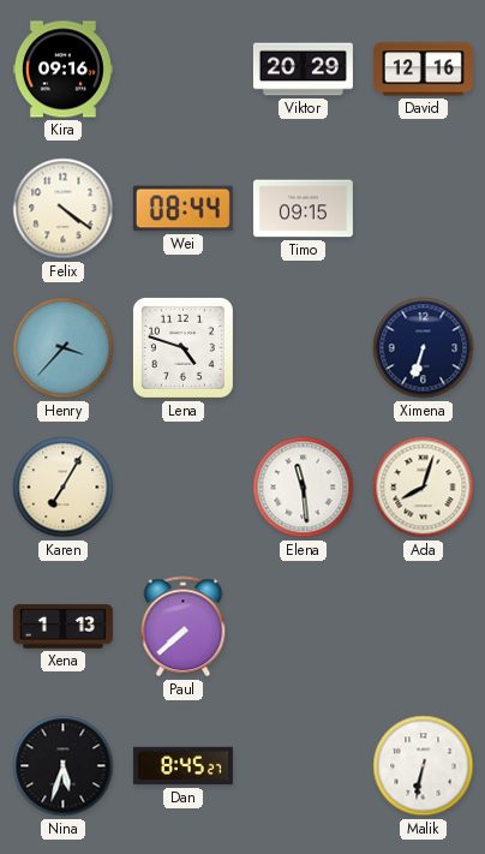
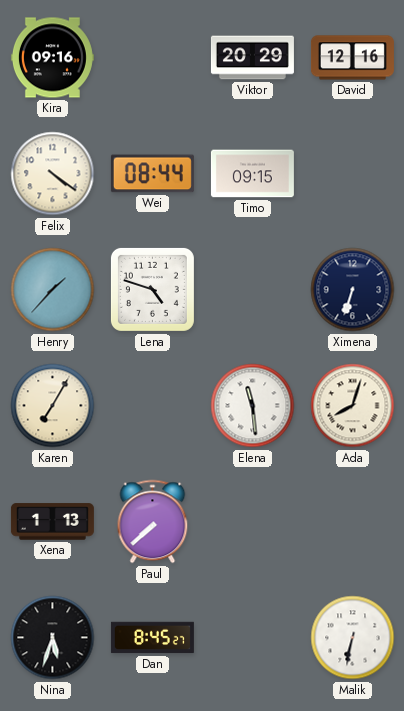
Henry: 3:37 -> 1:37
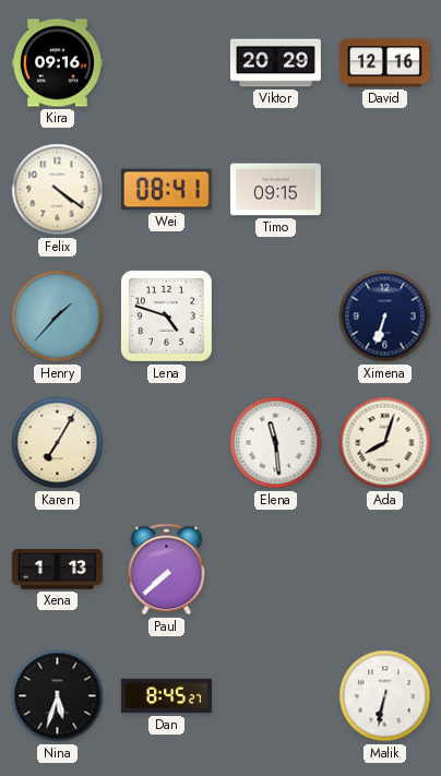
Wei: 08:44 -> 08:41
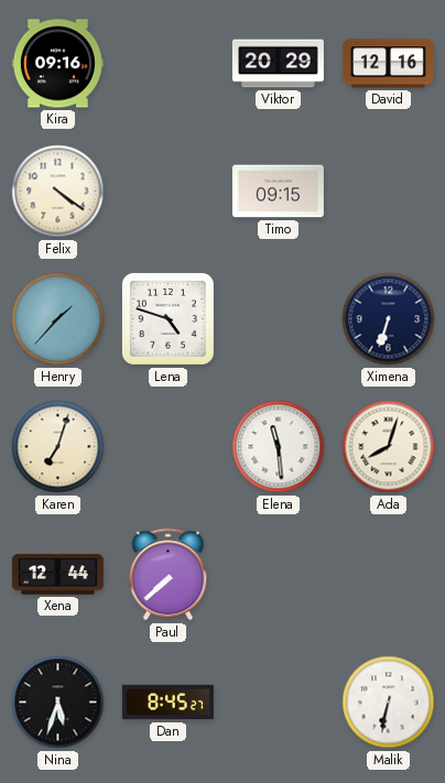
Wei: 08:41 -> none
Karen: 7:05 -> 7:03
Xena: 1:13 -> 12:44
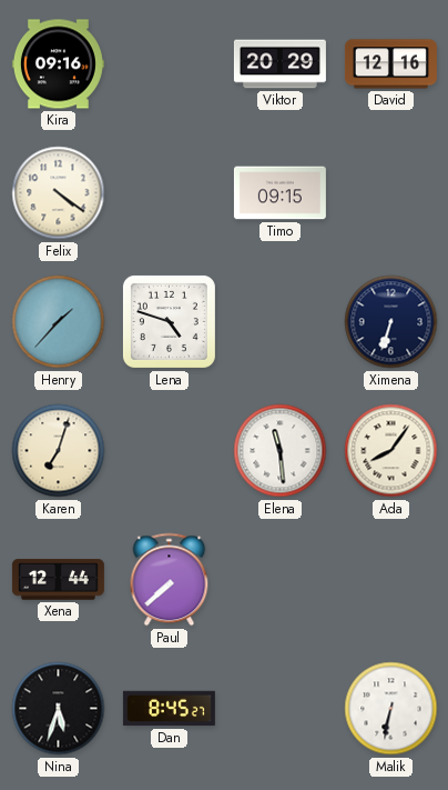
Ada: 8:03 -> 8:06
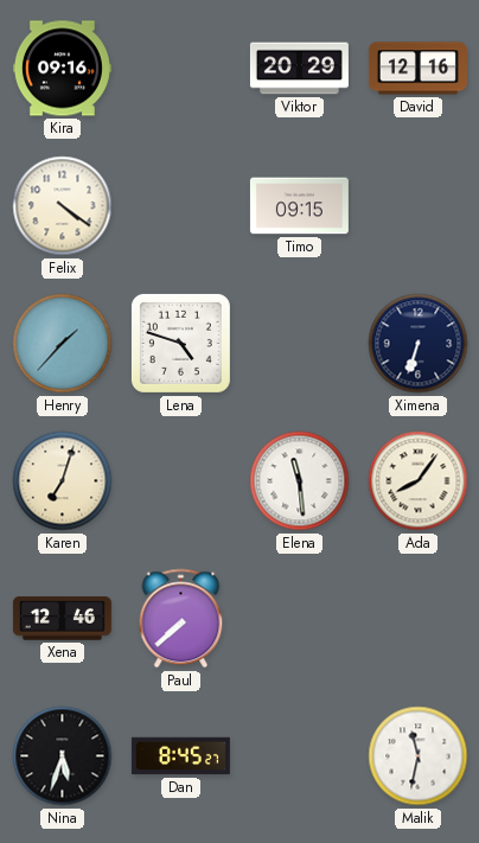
Xena: 12:44 -> 12:46
Malik: 6:32 -> 11:32
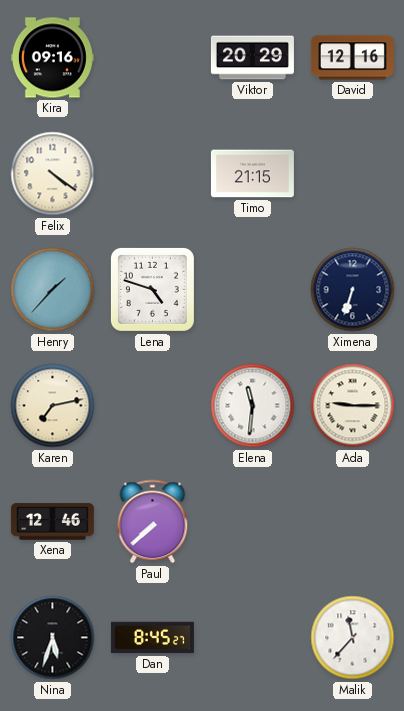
Timo: 09:15 -> 21:15
Karen: 7:03 -> 7:13
Elena: 11:29 -> 11:31
Ada: 8:06 -> 9:15
Malik: 11:32 -> 11:37
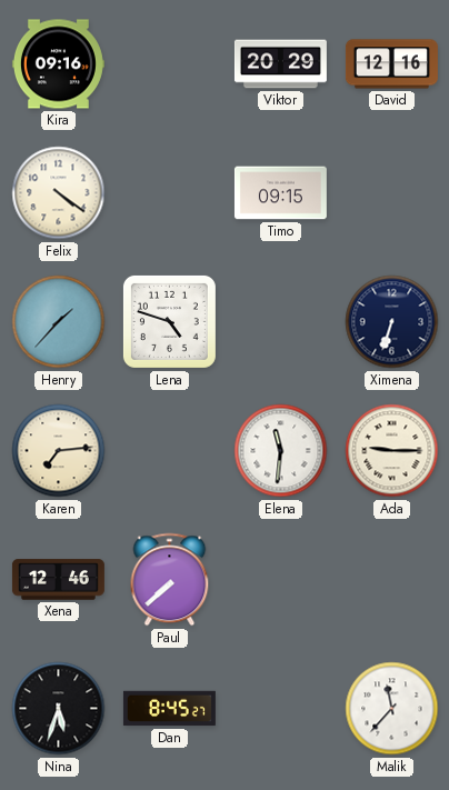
Timo: 21:15 -> 09:15
Karen: 7:13 -> 7:14
